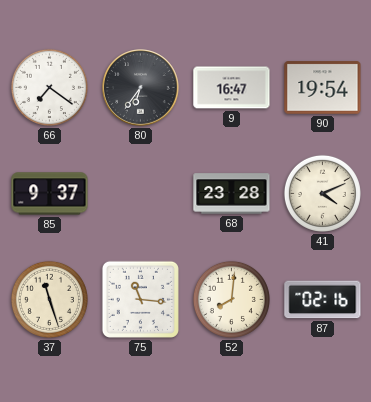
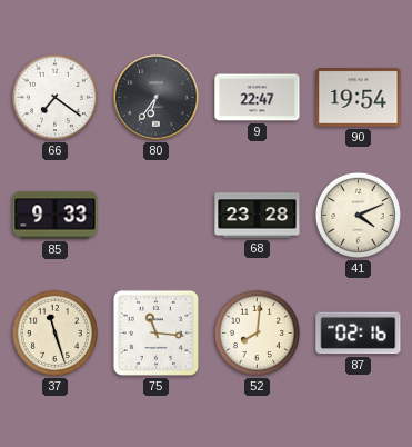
9: 16:47 -> 22:47
85: 9:37 -> 9:33
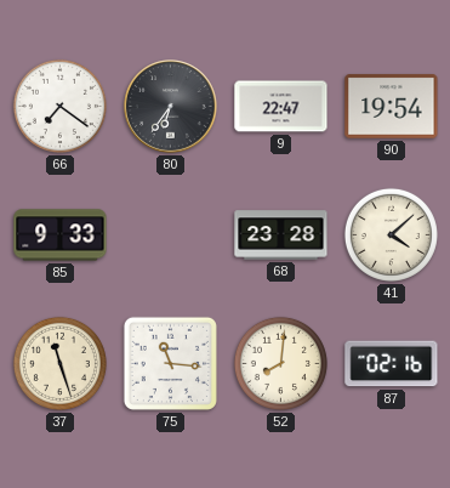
41: 4:11 -> 4:08
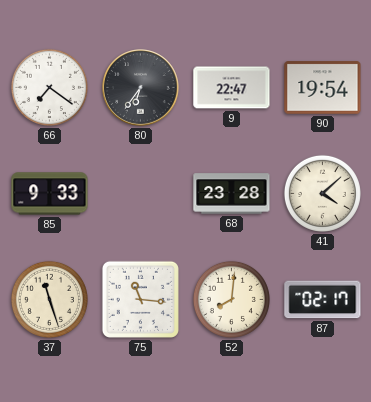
87: 02:16 -> 02:17
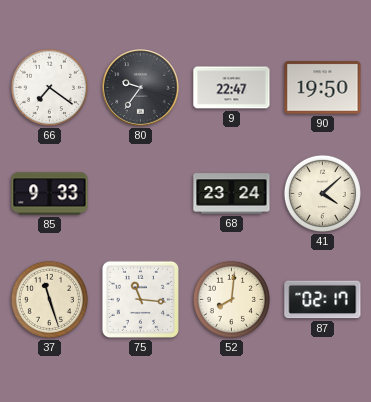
80: 6:36 -> 9:36
90: 19:54 -> 19:50
68: 23:28 -> 23:24
